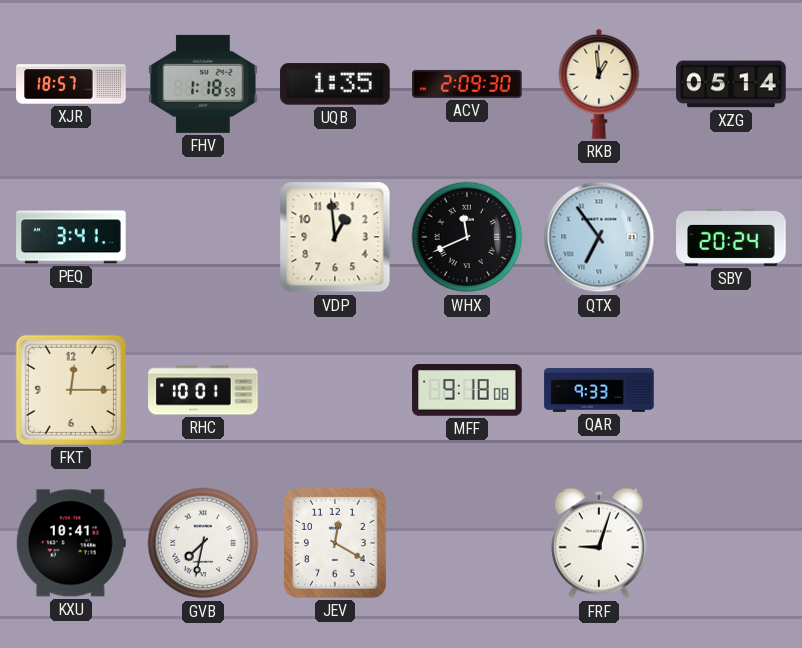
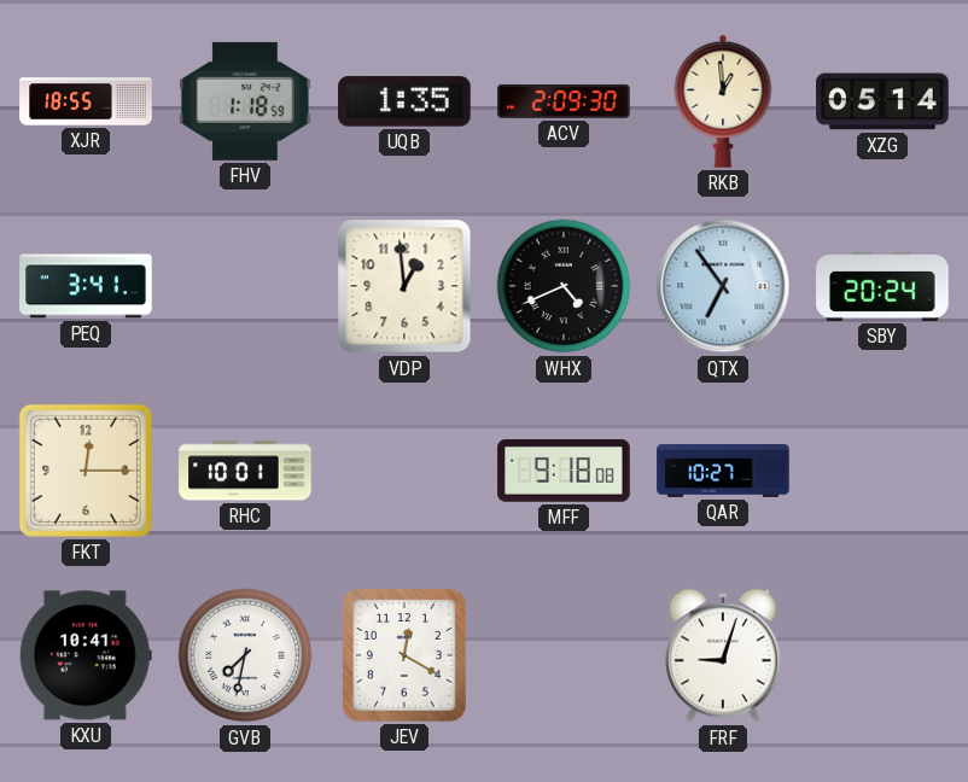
XJR: 18:57 -> 18:55
WHX: 11:41 -> 4:41
QAR: 9:33 -> 10:27
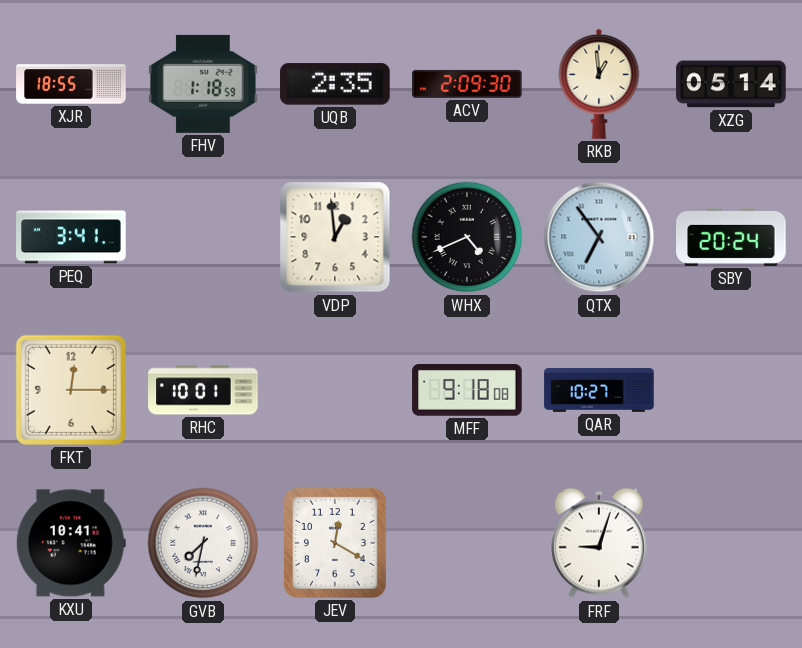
UQB: 1:35 -> 2:35
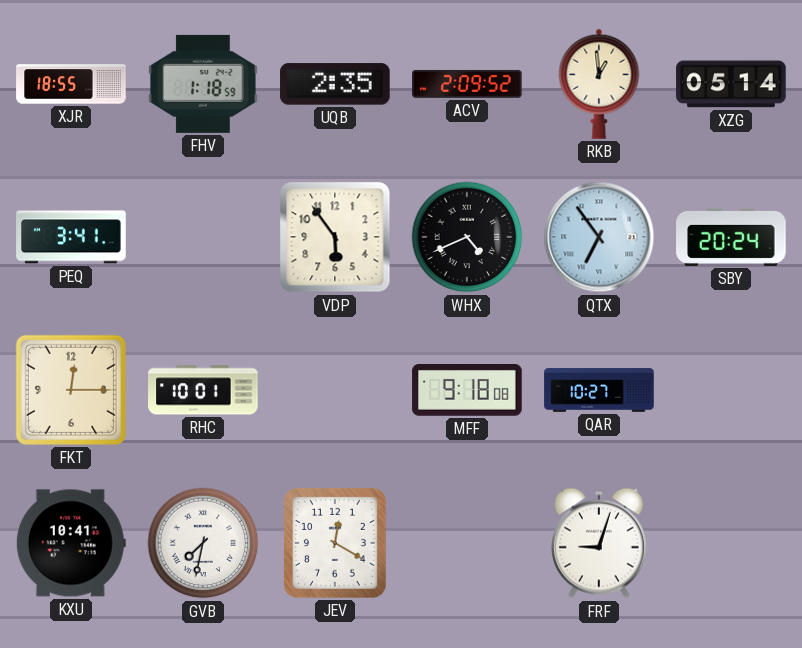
ACV: 2:09:30 -> 2:09:52
VDP: 12:59 -> 5:54
